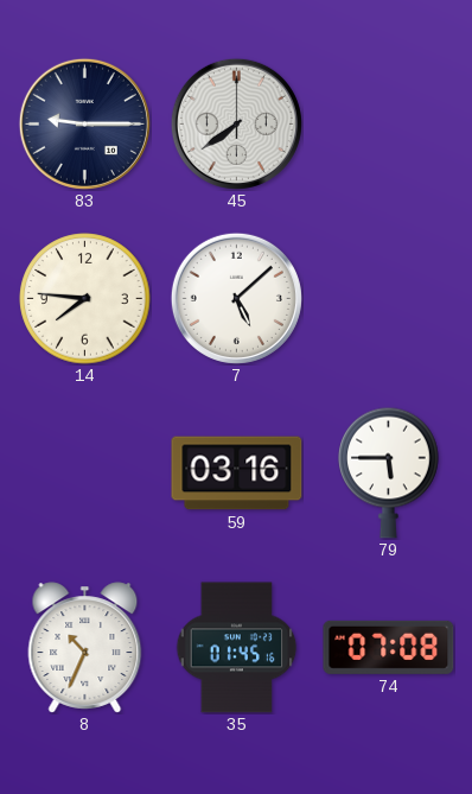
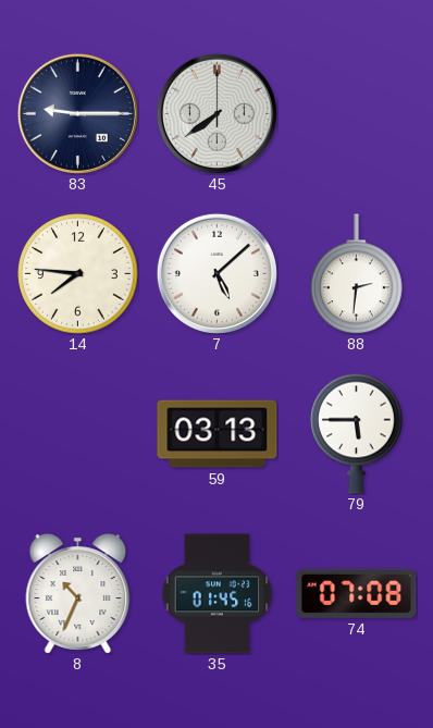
88: none -> 2:31
59: 03:16 -> 03:13
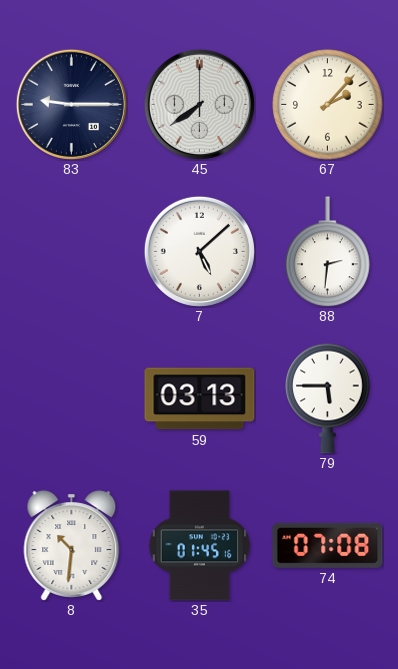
67: none -> 2:07
14: 7:46 -> none
8: 10:34 -> 10:31
